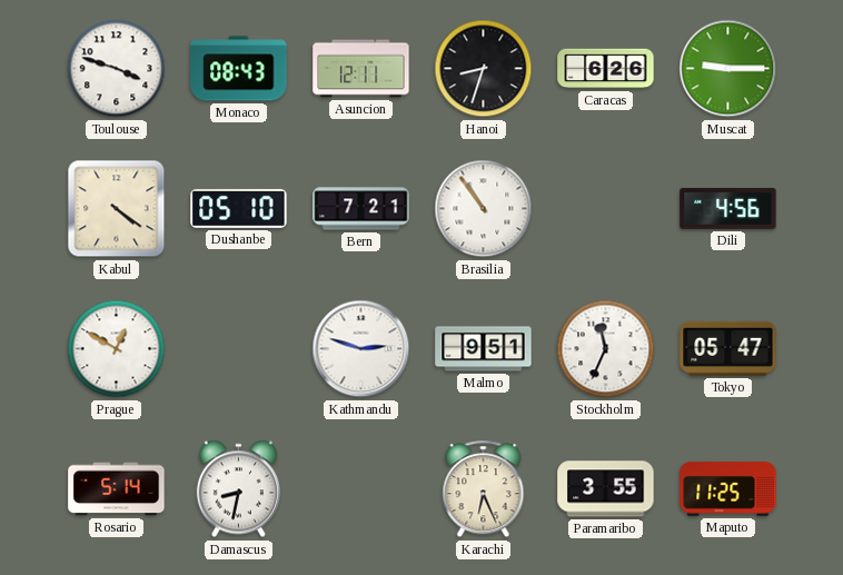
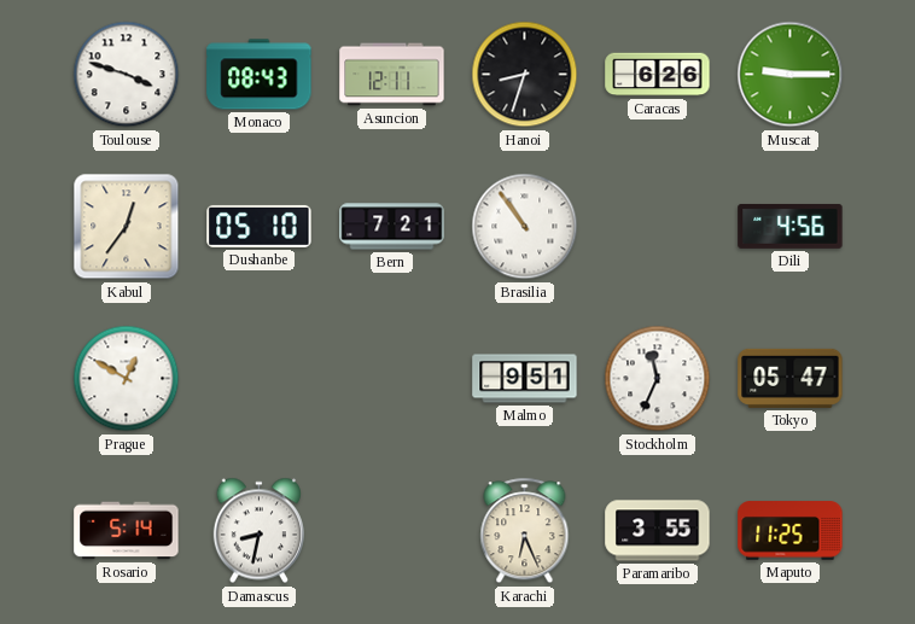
Kabul: 4:21 -> 12:36
Kathmandu: 2:48 -> none
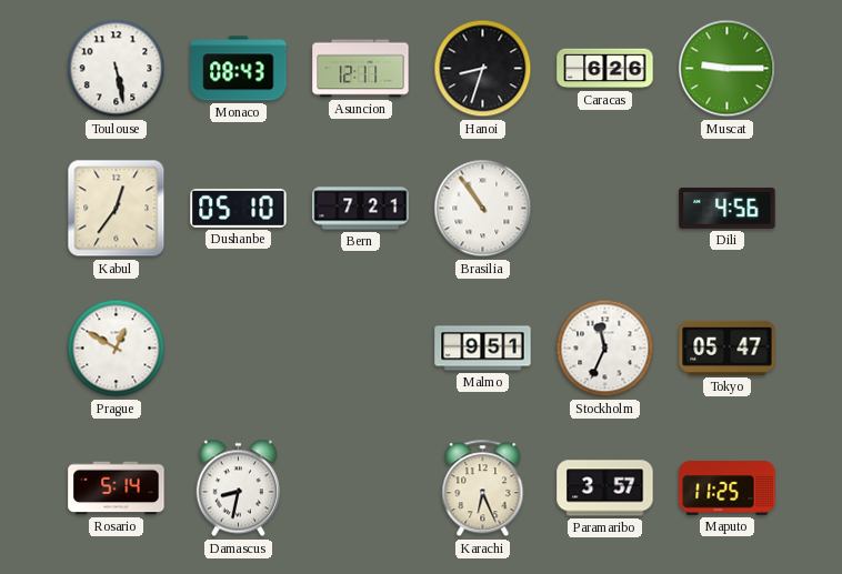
Toulouse: 3:48 -> 5:28
Paramaribo: 3:55 -> 3:57
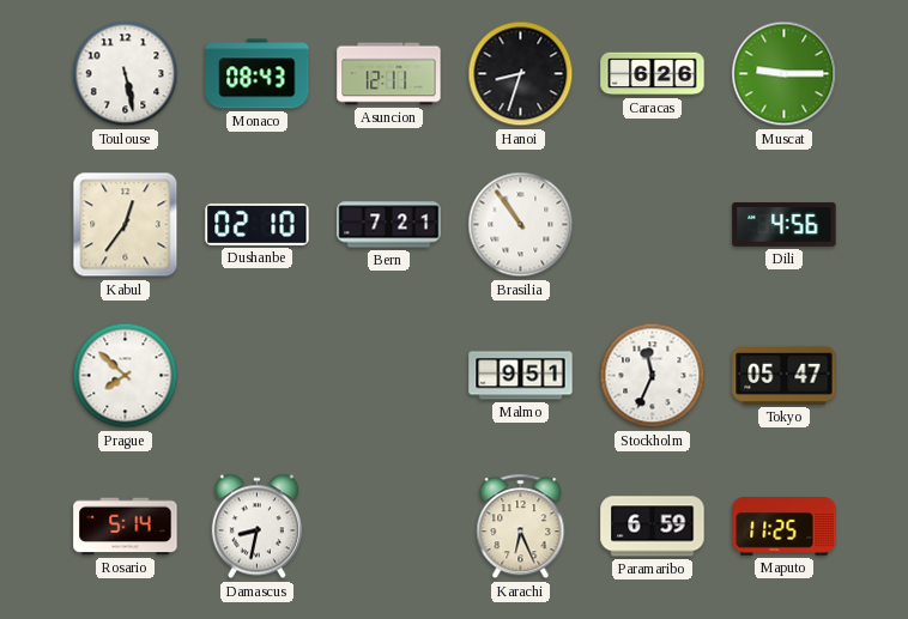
Dushanbe: 05:10 -> 02:10
Prague: 12:50 -> 7:52
Paramaribo: 3:57 -> 6:59
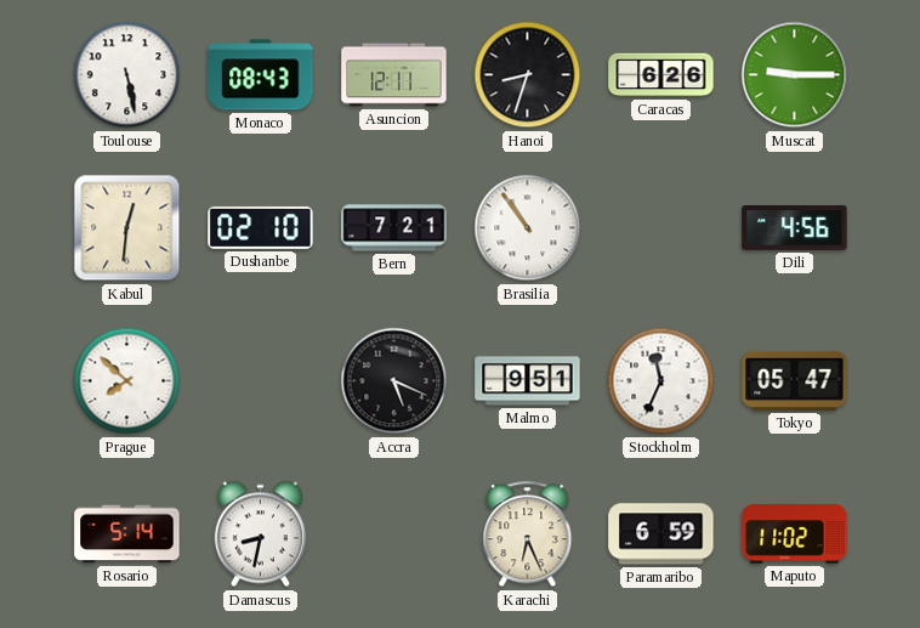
Kabul: 12:36 -> 12:31
Accra: none -> 5:19
Maputo: 11:25 -> 11:02
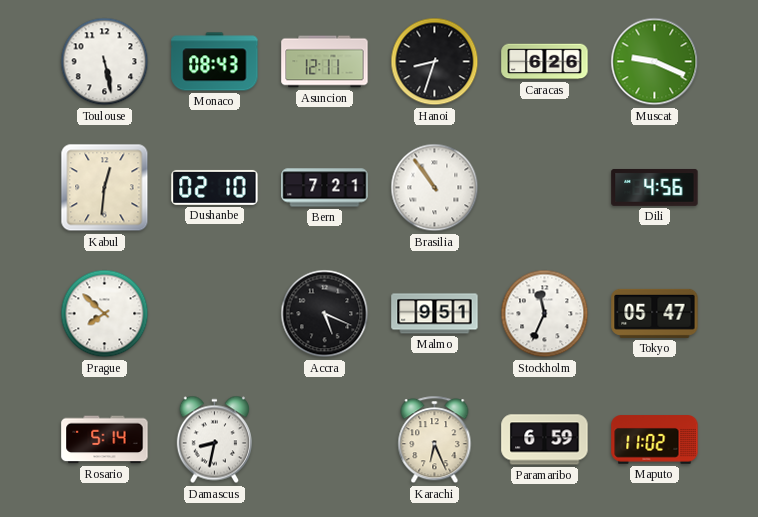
Muscat: 9:15 -> 9:19
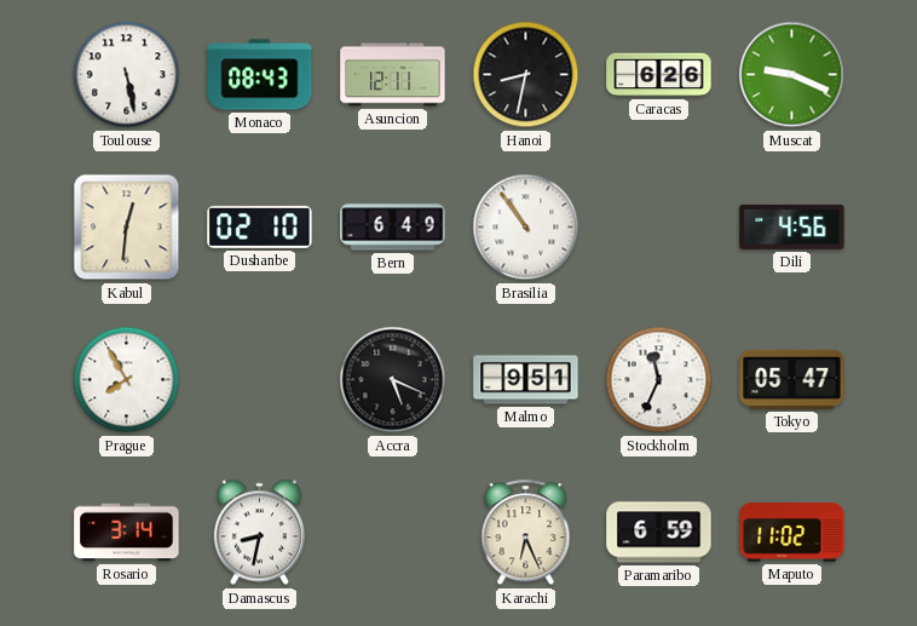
Hanoi: 8:33 -> 8:32
Bern: 7:21 -> 6:49
Prague: 7:52 -> 7:55
Rosario: 5:14 -> 3:14
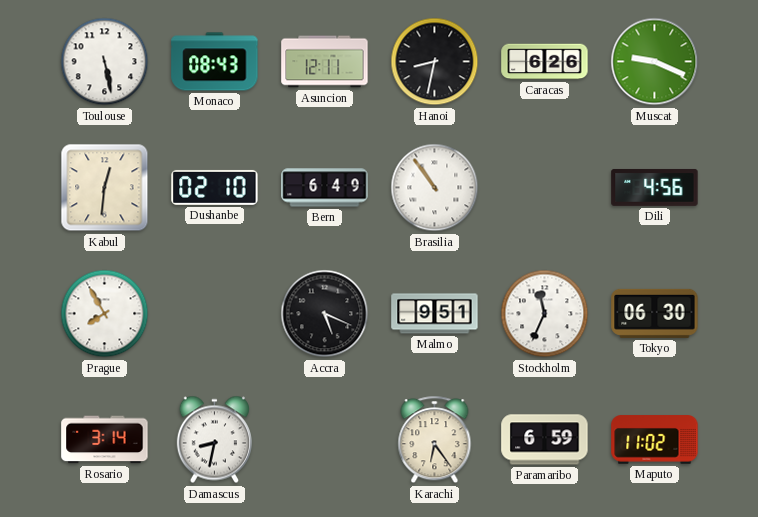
Tokyo: 05:47 -> 06:30
Karachi: 6:26 -> 6:24
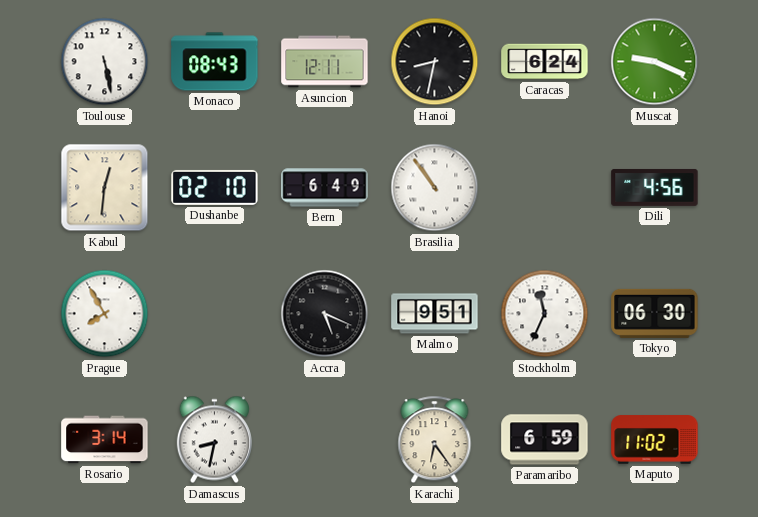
Caracas: 6:26 -> 6:24
